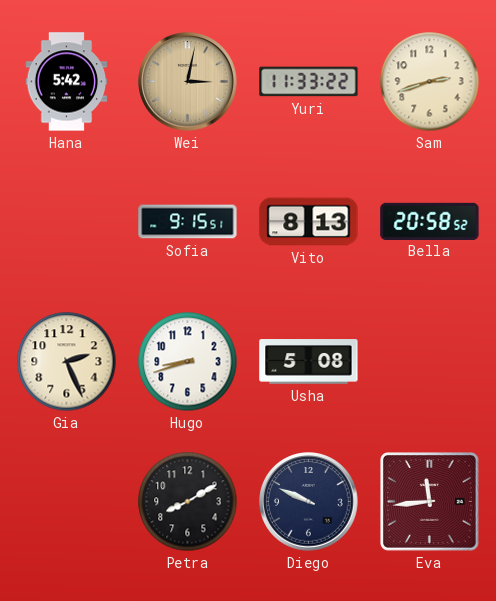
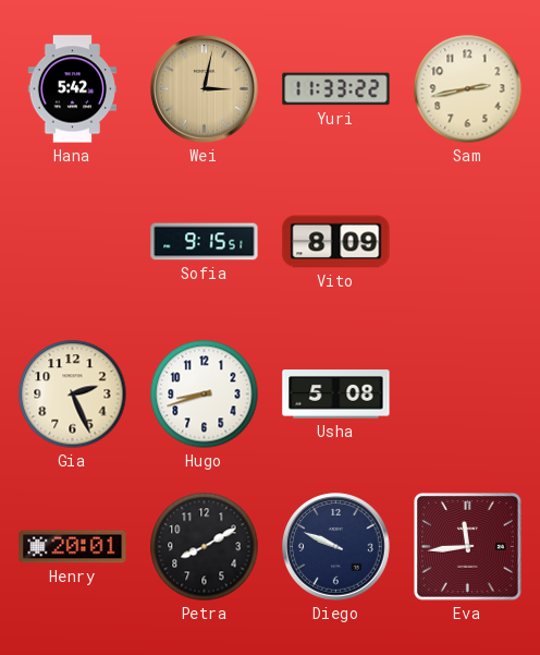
Sam: 2:42 -> 2:43
Vito: 8:13 -> 8:09
Bella: 20:58 -> none
Henry: none -> 20:01
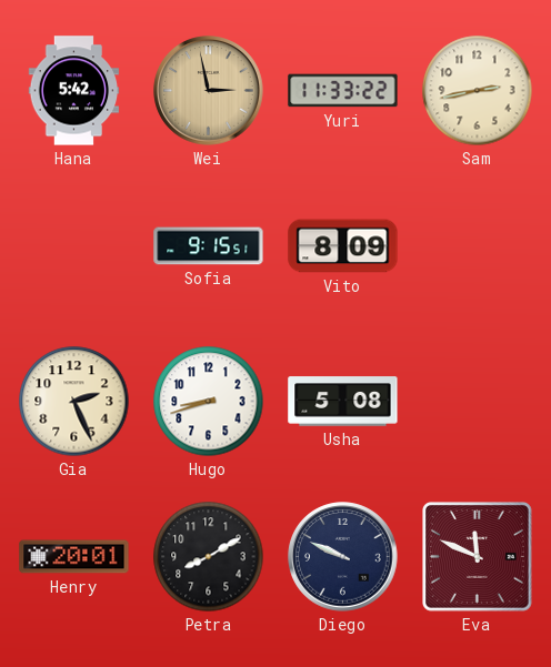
Wei: 3:02 -> 2:58
Eva: 11:44 -> 11:49
